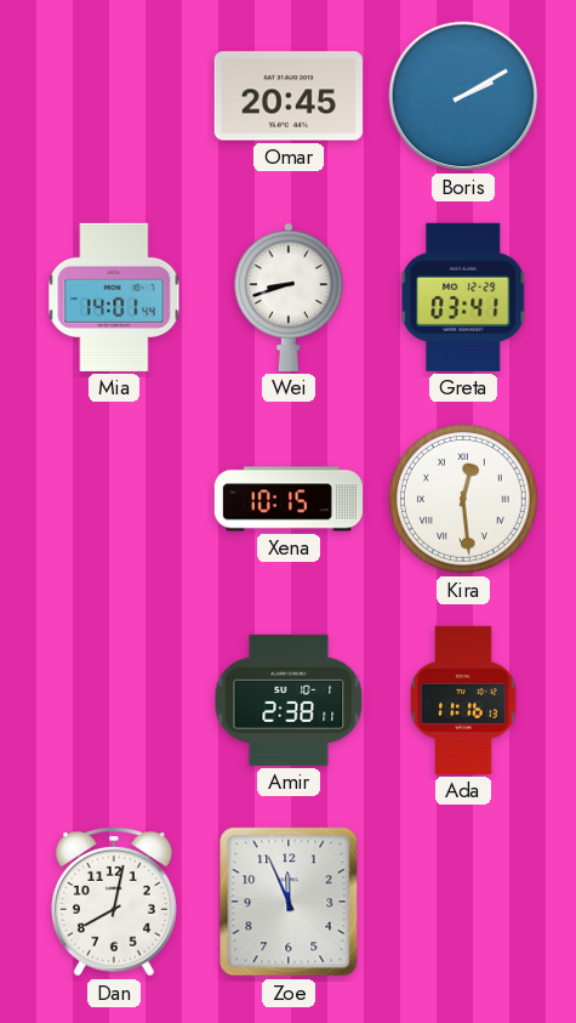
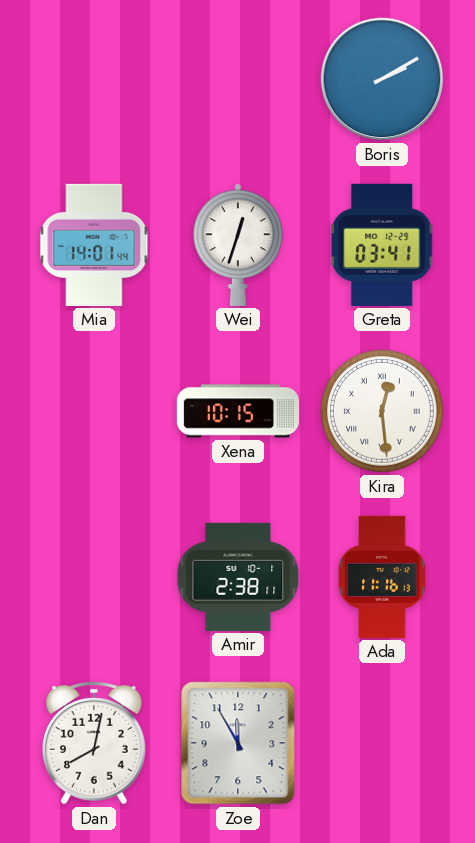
Omar: 20:45 -> none
Wei: 8:42 -> 12:33
Zoe: 11:56 -> 11:55
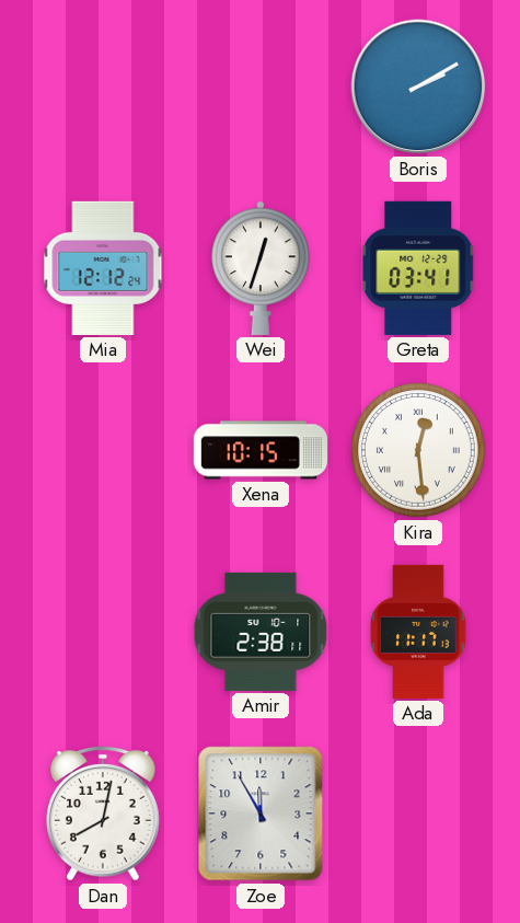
Mia: 14:01 -> 12:12
Ada: 11:16 -> 11:17
